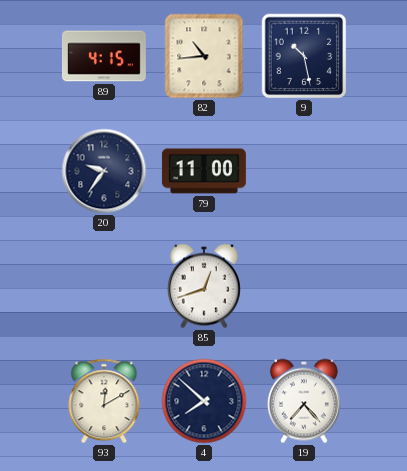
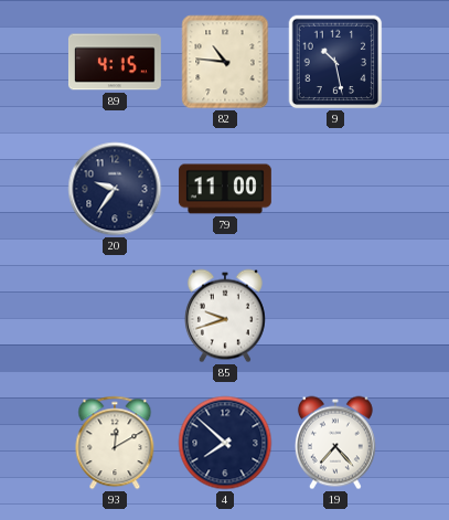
82: 10:44 -> 10:46
85: 12:42 -> 9:42
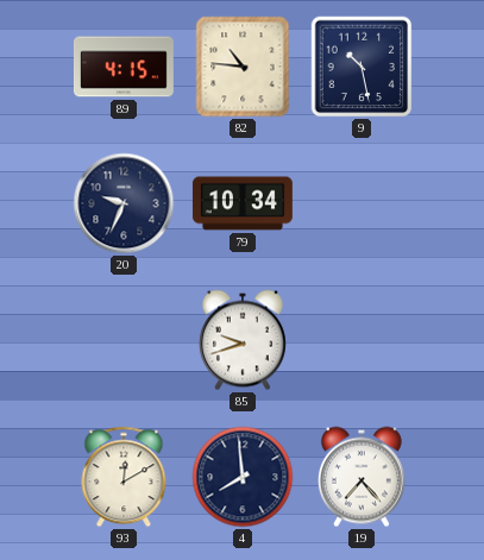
20: 9:36 -> 9:34
79: 11:00 -> 10:34
4: 7:52 -> 7:59
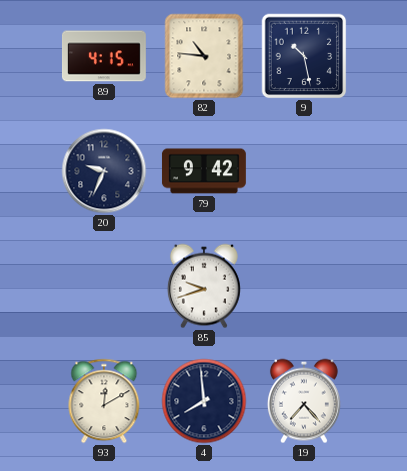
79: 10:34 -> 9:42
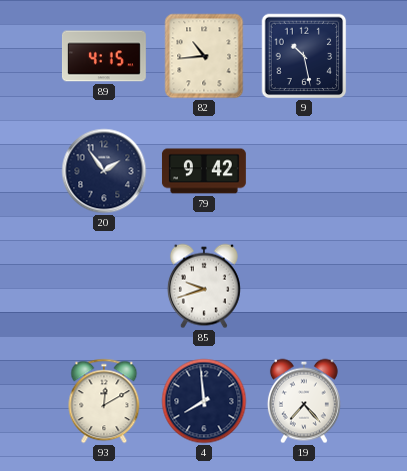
82: 10:46 -> 10:44
20: 9:34 -> 1:54
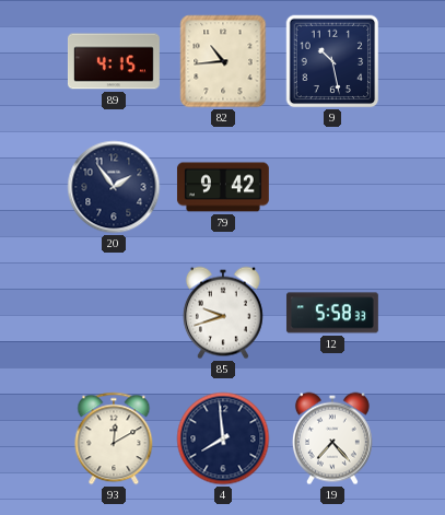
12: none -> 5:58
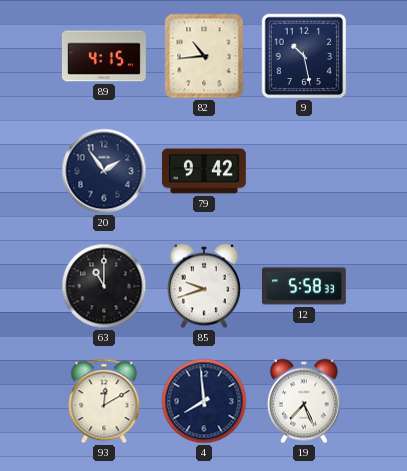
63: none -> 11:00
19: 7:23 -> 7:26
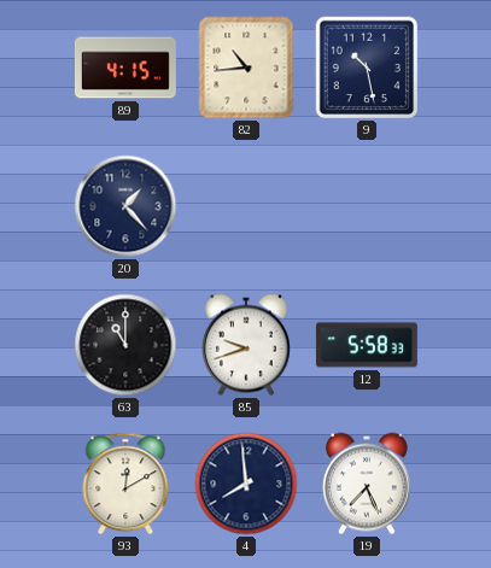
20: 1:54 -> 1:23
79: 9:42 -> none
